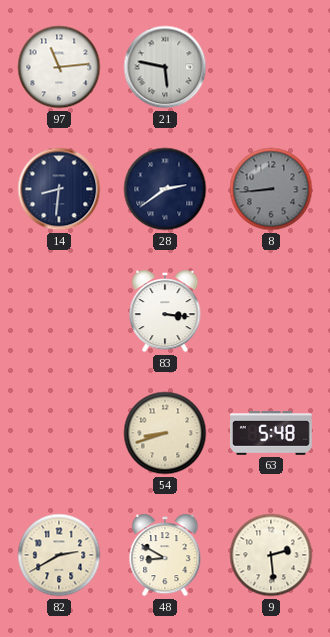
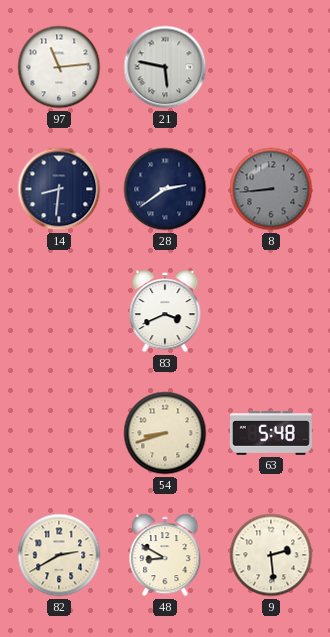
83: 3:16 -> 3:41
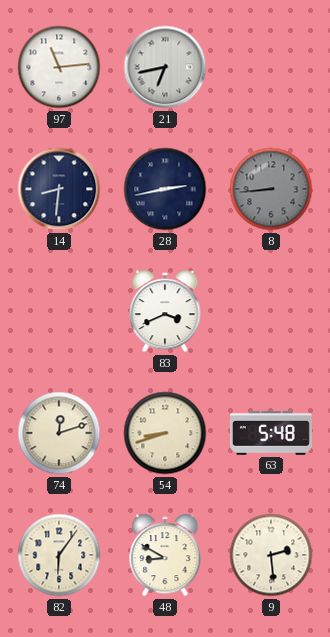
21: 5:47 -> 6:43
28: 2:39 -> 2:43
74: none -> 12:12
82: 2:40 -> 6:06
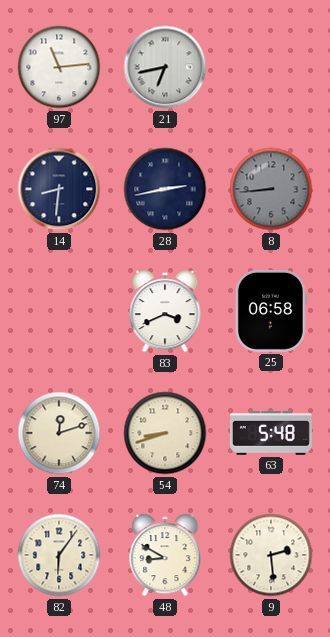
25: none -> 06:58
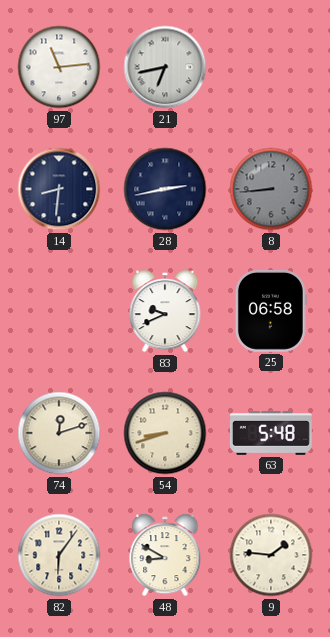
83: 3:41 -> 9:41
9: 2:29 -> 1:46
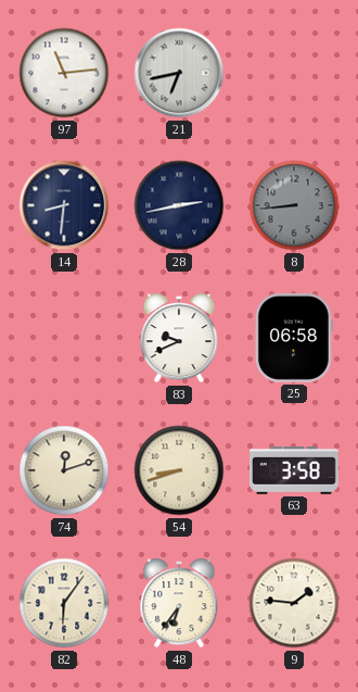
63: 5:48 -> 3:58
48: 8:50 -> 6:36
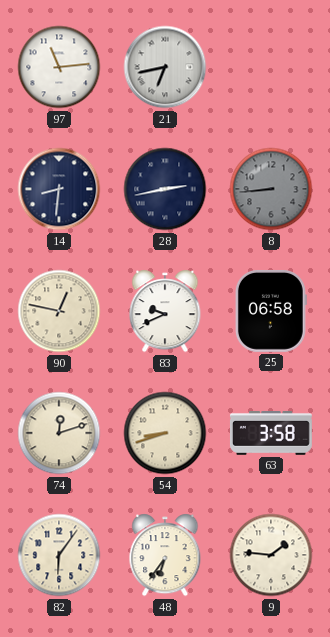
90: none -> 12:47
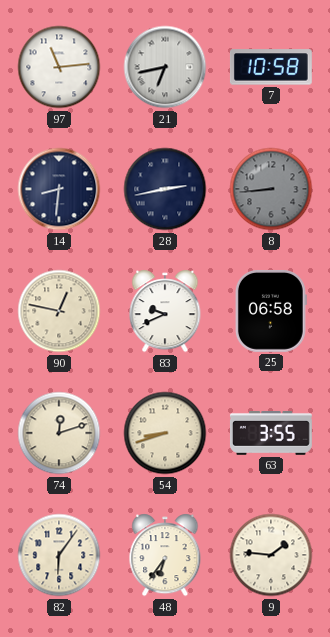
7: none -> 10:58
63: 3:58 -> 3:55
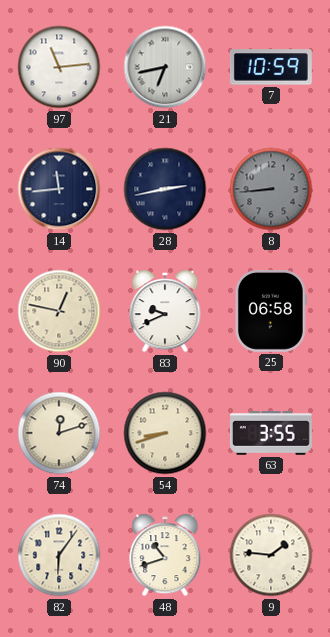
7: 10:58 -> 10:59
14: 8:31 -> 11:44
48: 6:36 -> 10:42
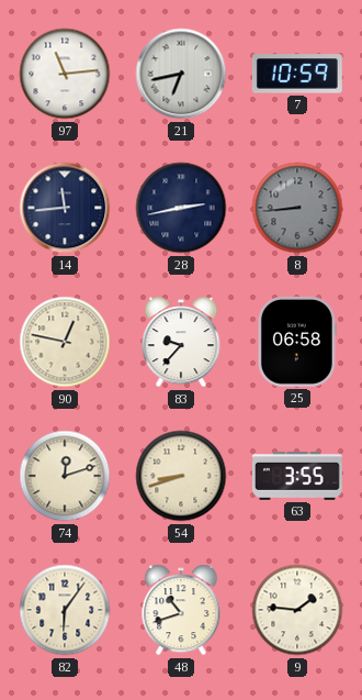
83: 9:41 -> 9:37
